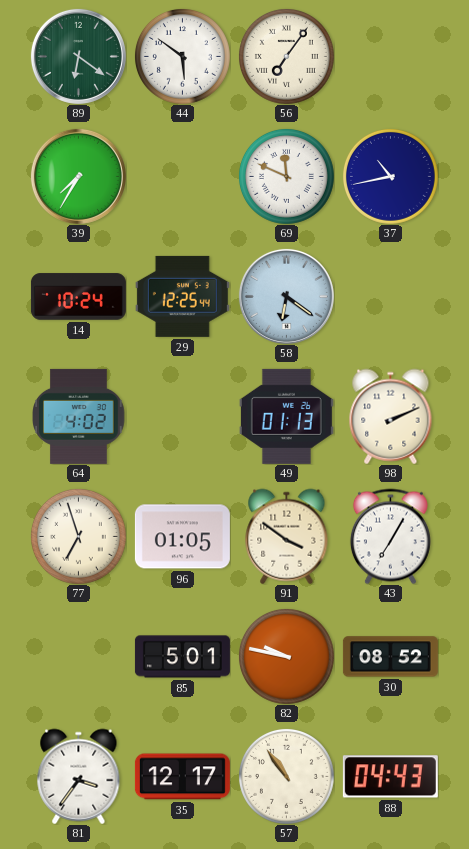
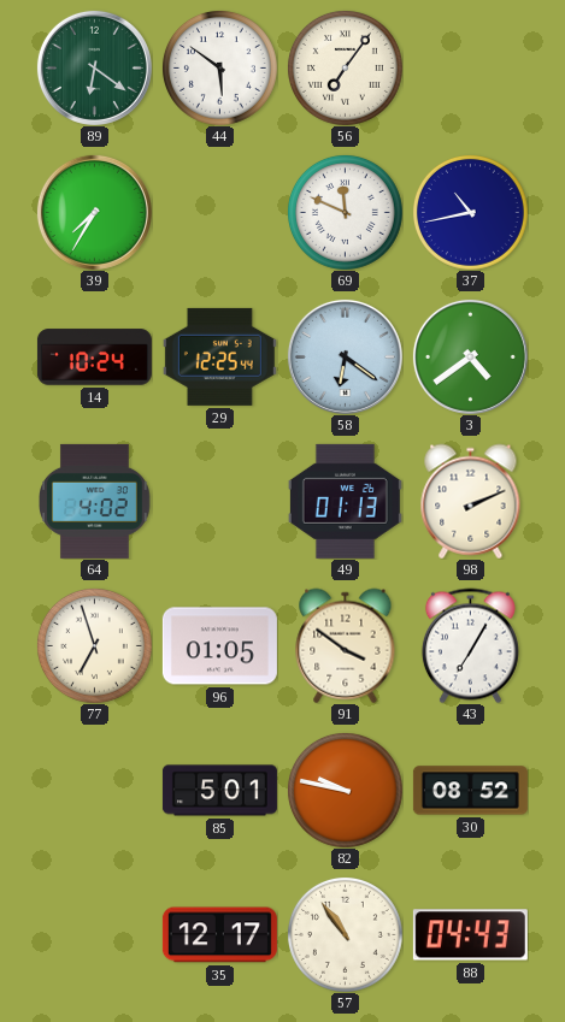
3: none -> 4:39
81: 3:36 -> none
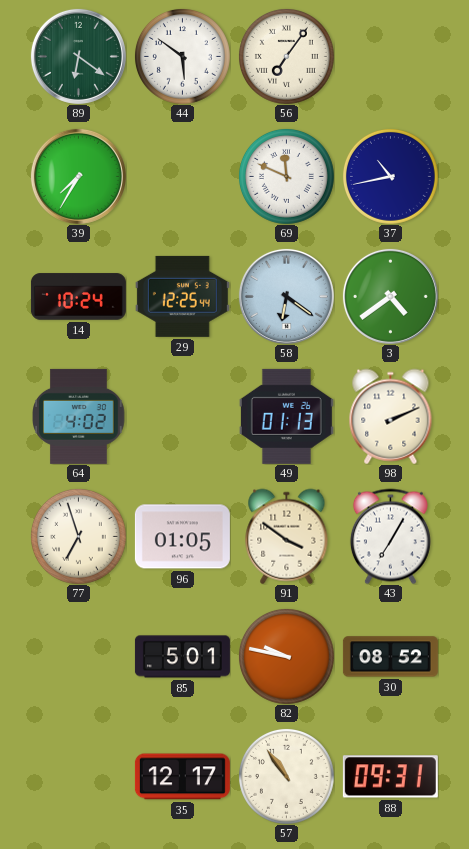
88: 04:43 -> 09:31
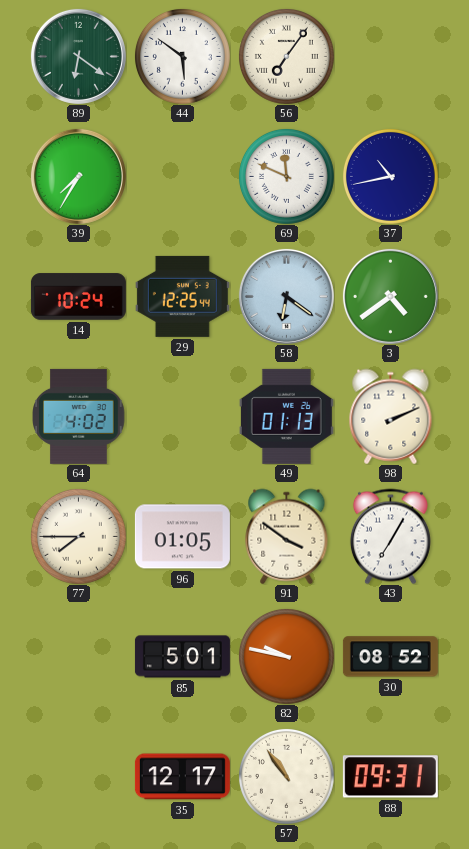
77: 6:57 -> 7:45
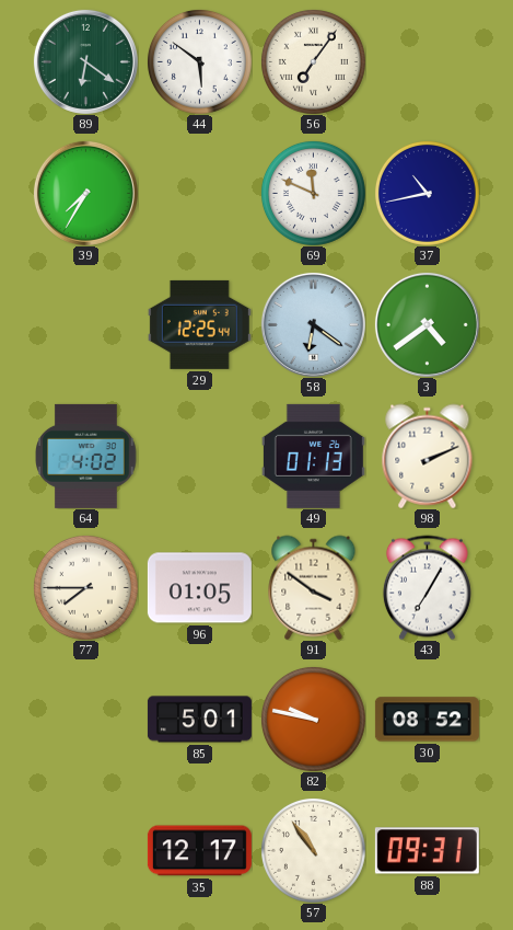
14: 10:24 -> none
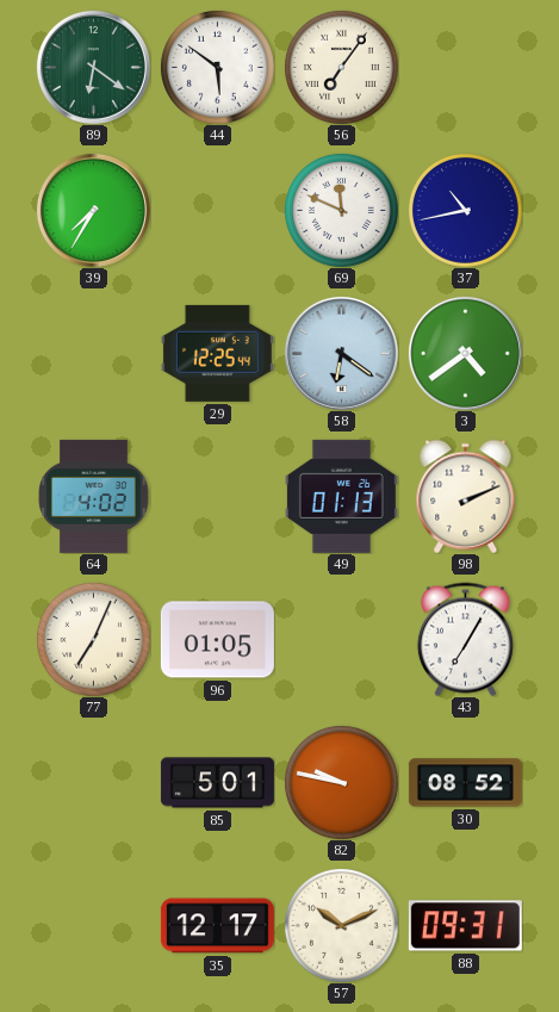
77: 7:45 -> 7:04
91: 3:51 -> none
57: 10:54 -> 10:11
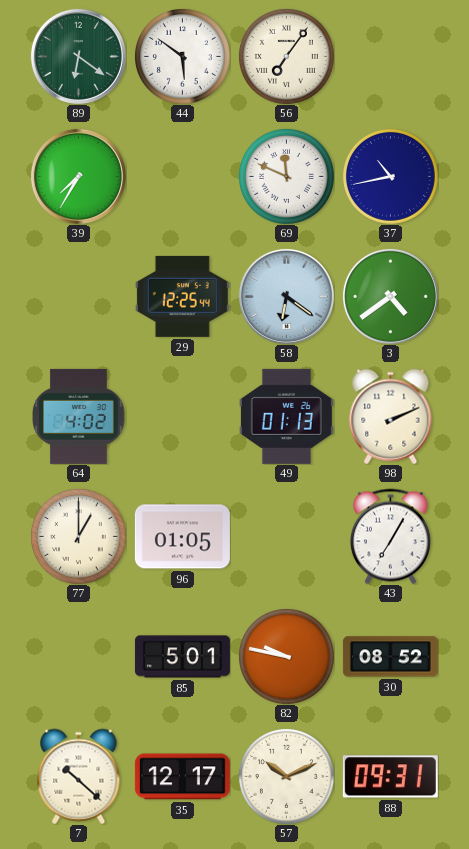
77: 7:04 -> 1:00
7: none -> 10:22
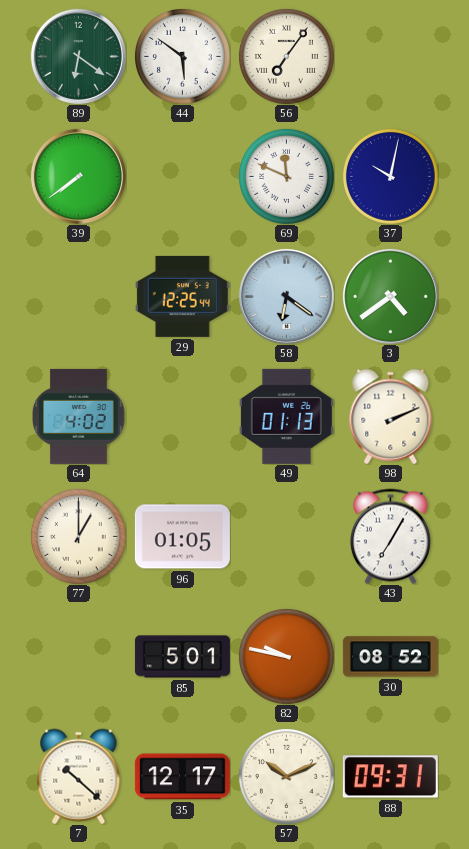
39: 7:35 -> 7:39
37: 10:43 -> 10:02
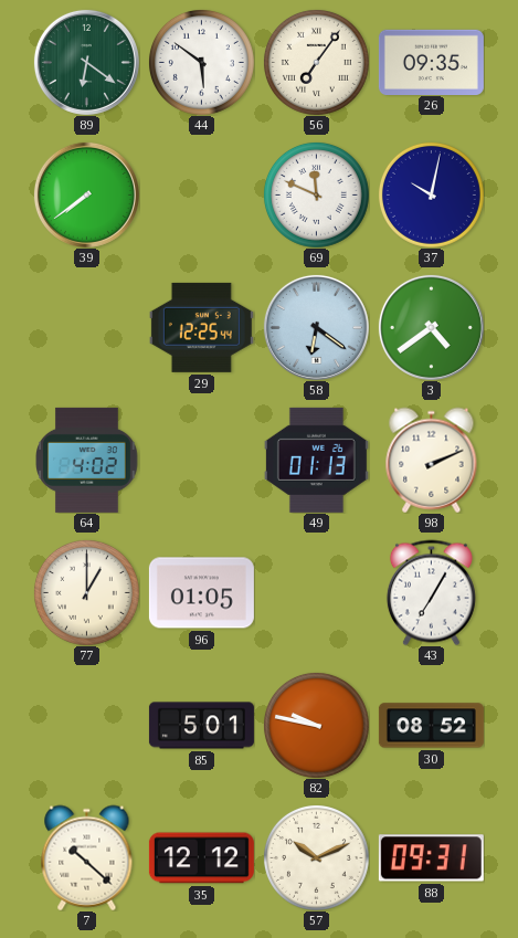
26: none -> 09:35
35: 12:17 -> 12:12
